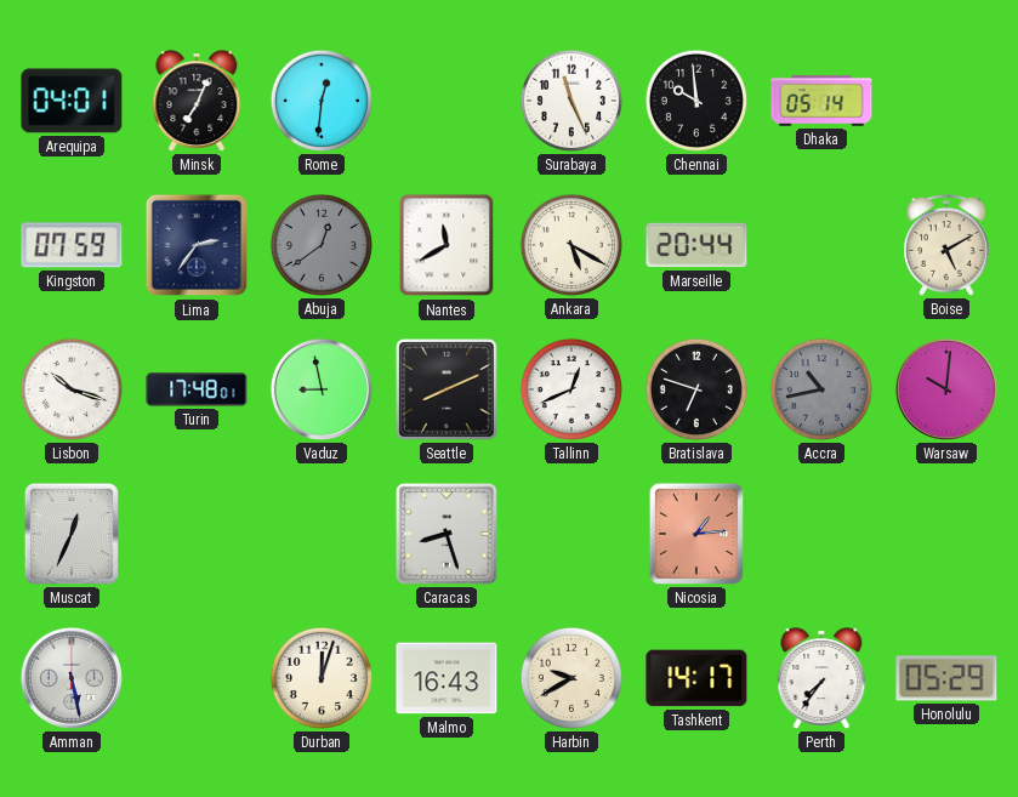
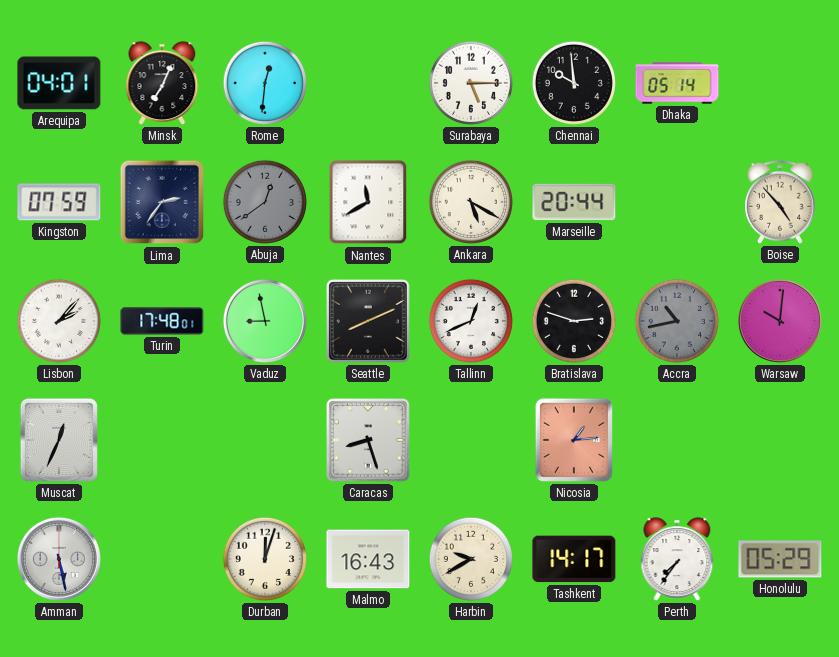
Surabaya: 11:26 -> 5:15
Boise: 5:10 -> 4:53
Lisbon: 10:18 -> 2:07
Bratislava: 6:48 -> 2:48
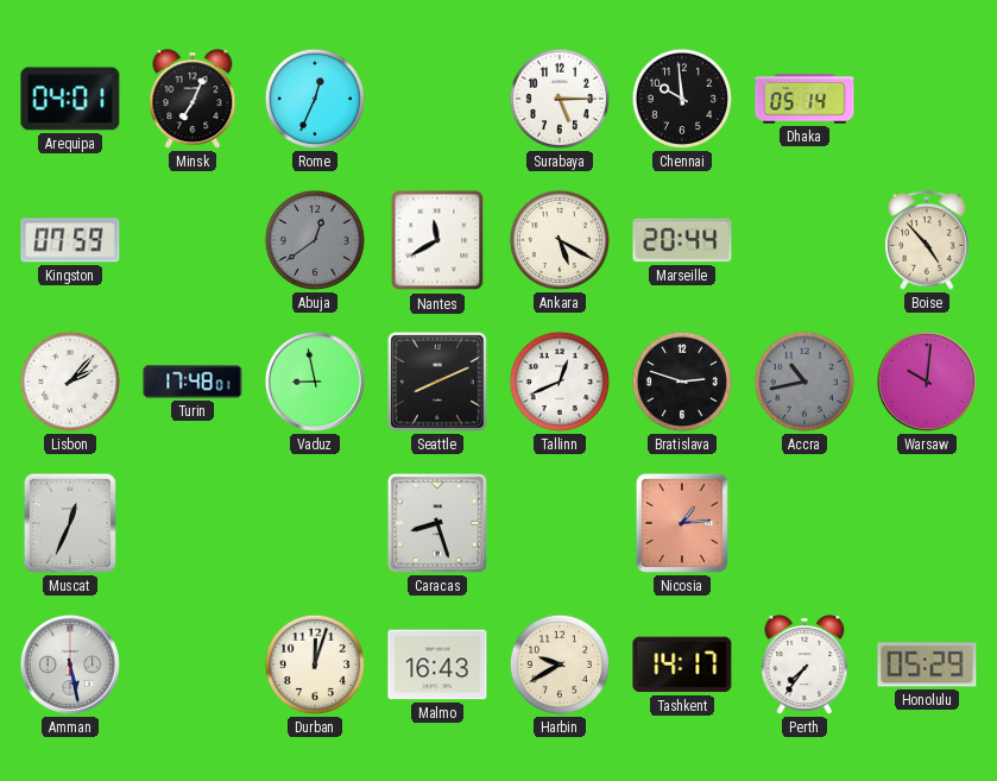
Rome: 12:31 -> 12:34
Lima: 2:36 -> none
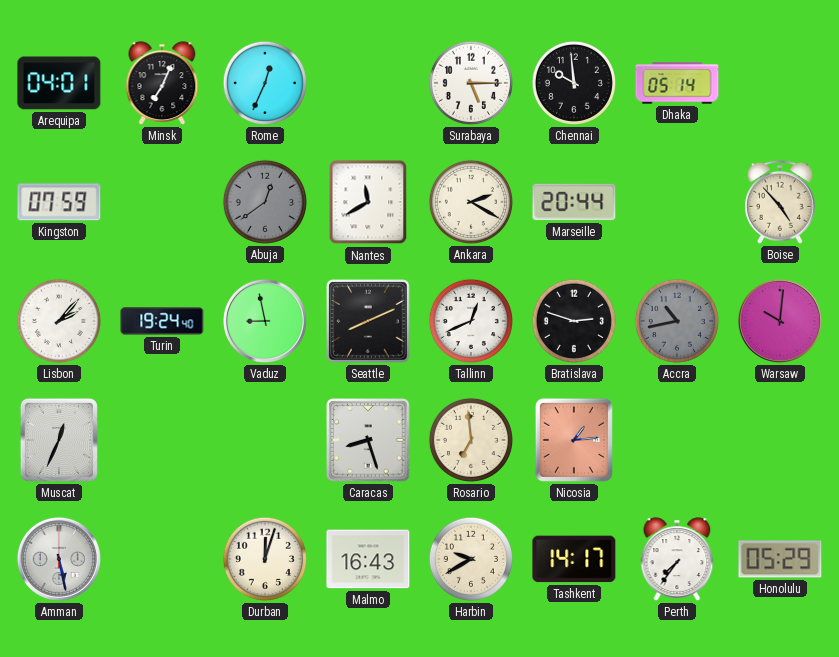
Ankara: 5:20 -> 2:20
Turin: 17:48 -> 19:24
Rosario: none -> 6:59
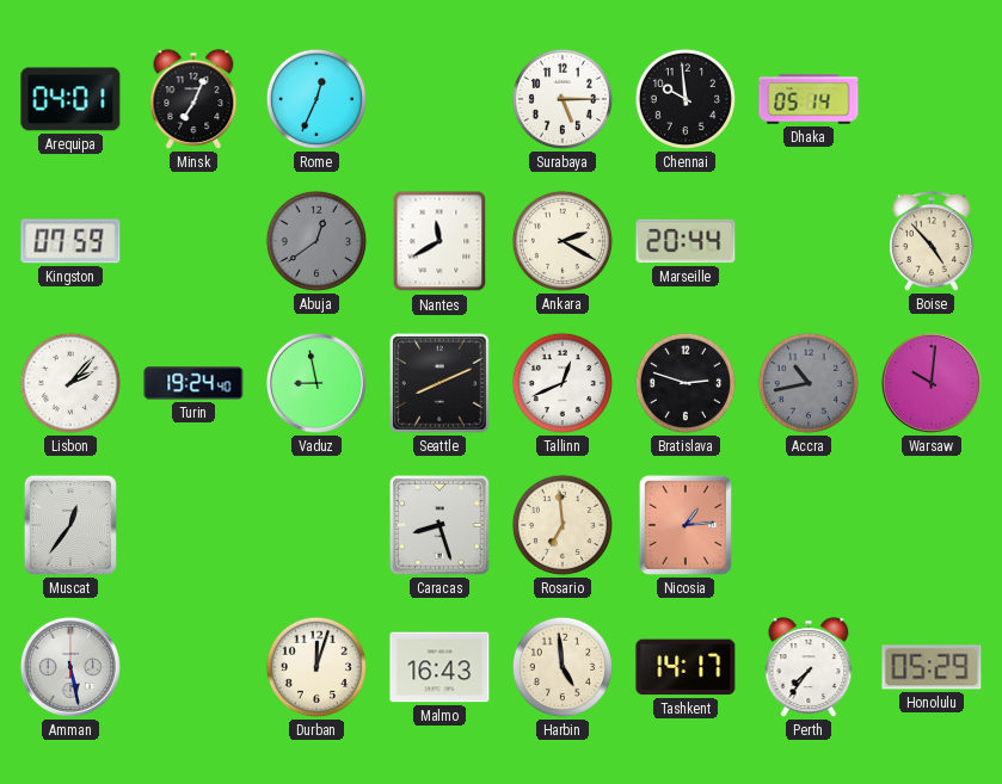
Muscat: 12:34 -> 12:36
Harbin: 9:40 -> 4:59
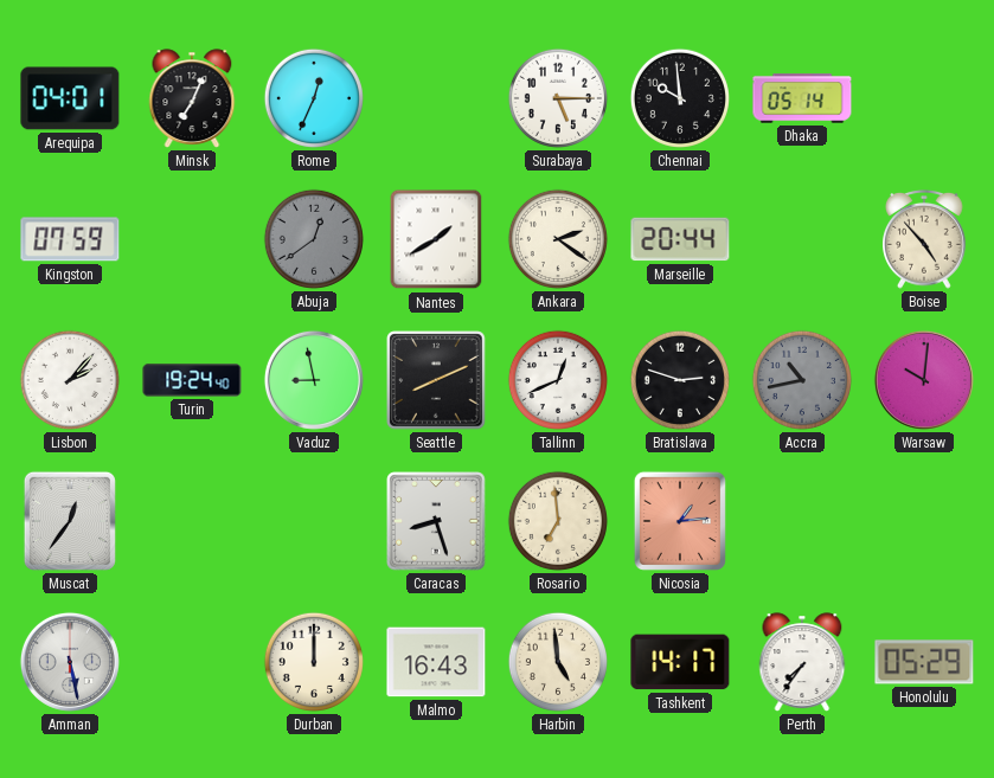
Nantes: 11:40 -> 1:40
Ankara: 2:20 -> 2:21
Durban: 12:03 -> 12:00
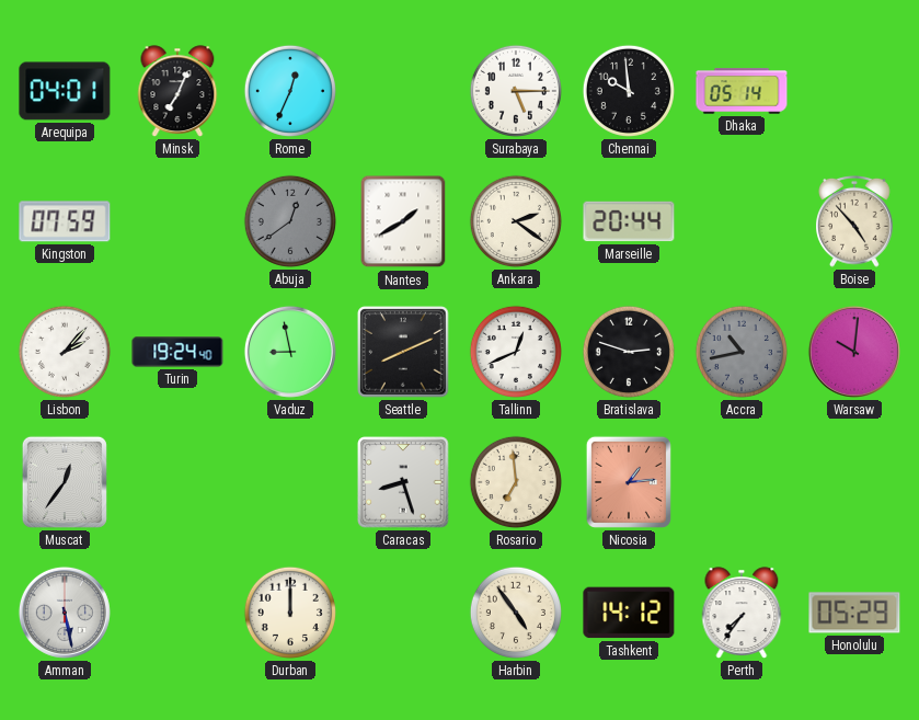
Malmo: 16:43 -> none
Harbin: 4:59 -> 4:54
Tashkent: 14:17 -> 14:12
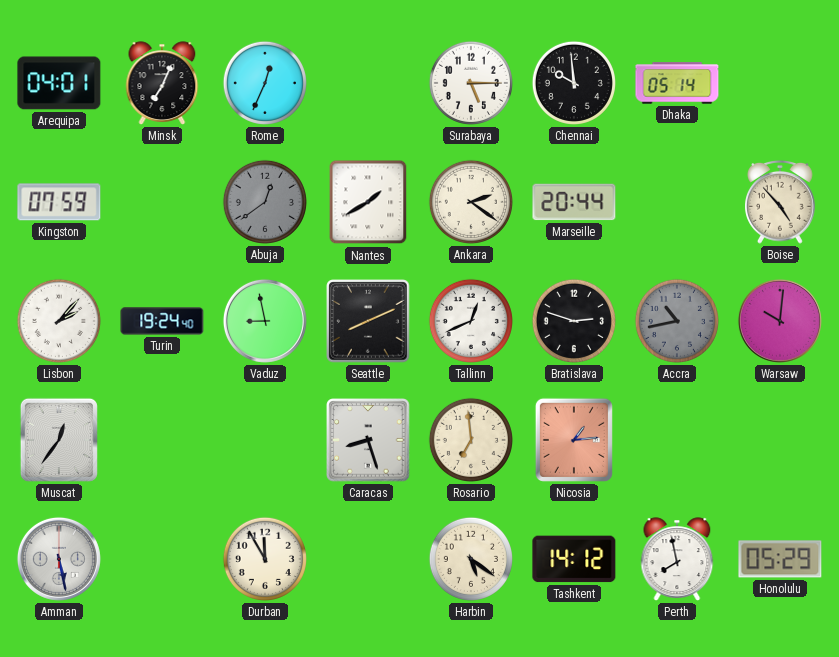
Durban: 12:00 -> 11:55
Harbin: 4:54 -> 5:21
Perth: 7:36 -> 7:58
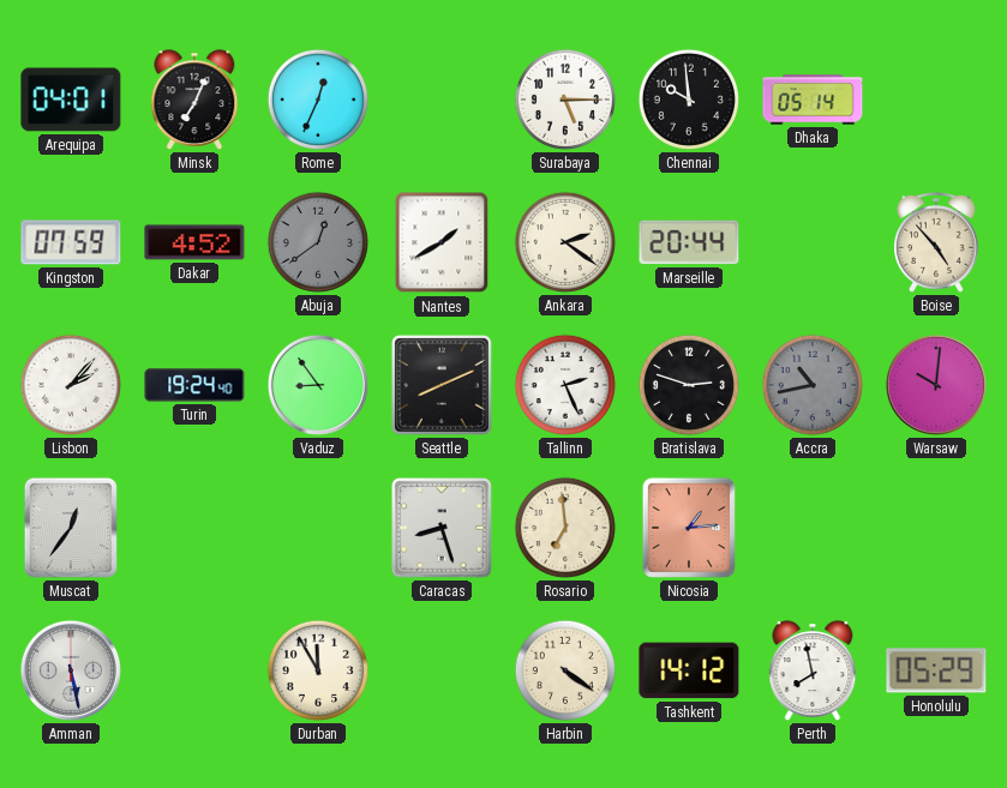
Dakar: none -> 4:52
Vaduz: 8:58 -> 8:54
Tallinn: 12:41 -> 2:26
Harbin: 5:21 -> 4:21
